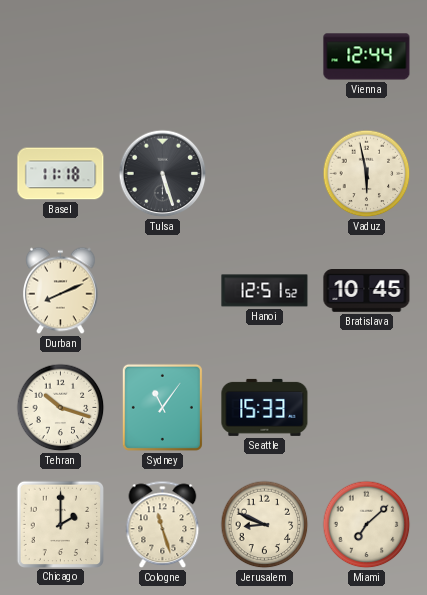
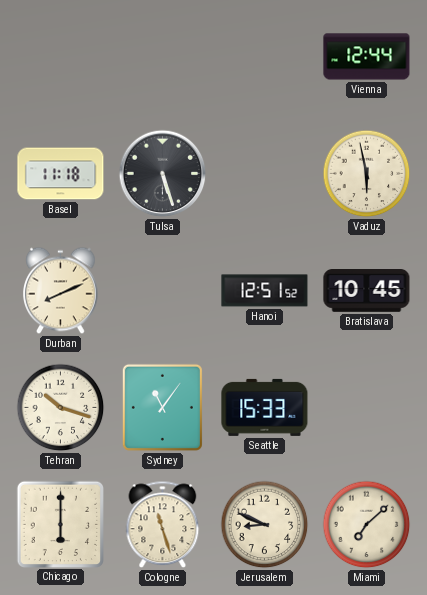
Chicago: 2:00 -> 6:00
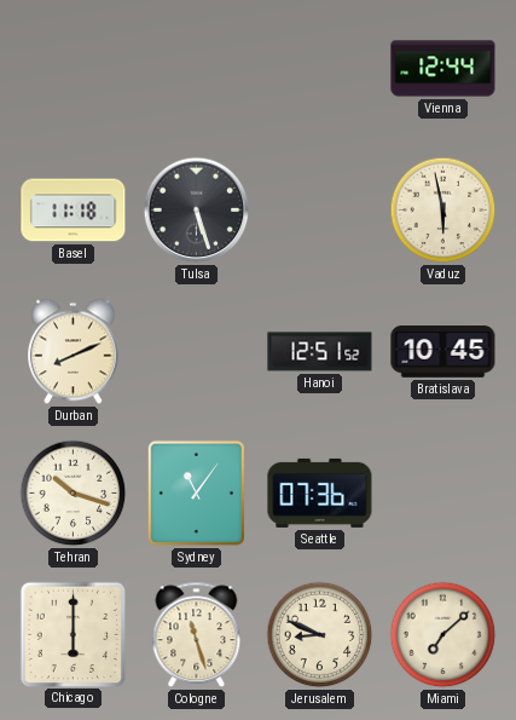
Seattle: 15:33 -> 07:36
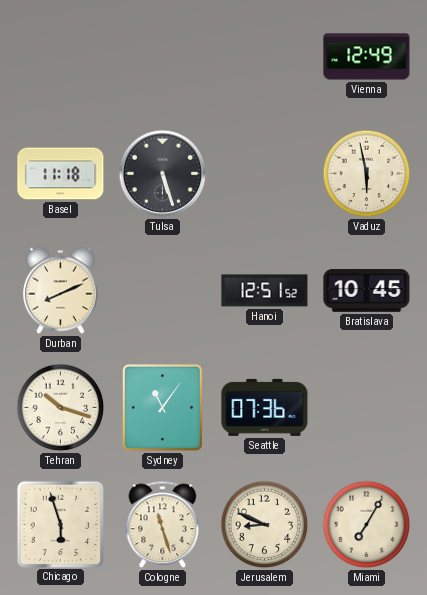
Vienna: 12:44 -> 12:49
Chicago: 6:00 -> 5:57
Miami: 7:08 -> 7:05
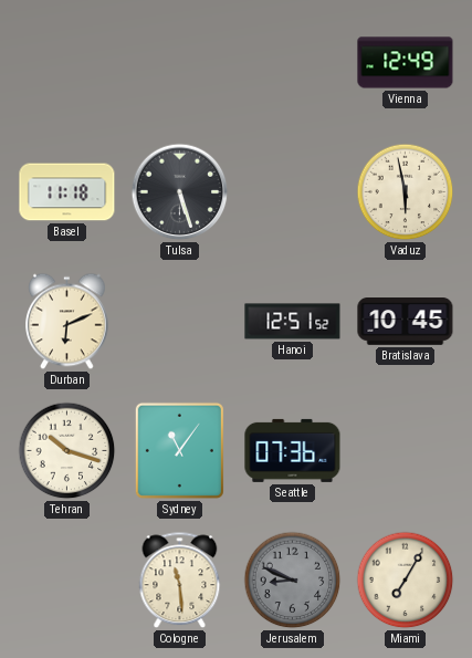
Durban: 8:11 -> 6:11
Chicago: 5:57 -> none
Cologne: 11:27 -> 11:29
Jerusalem dial: cream -> grey
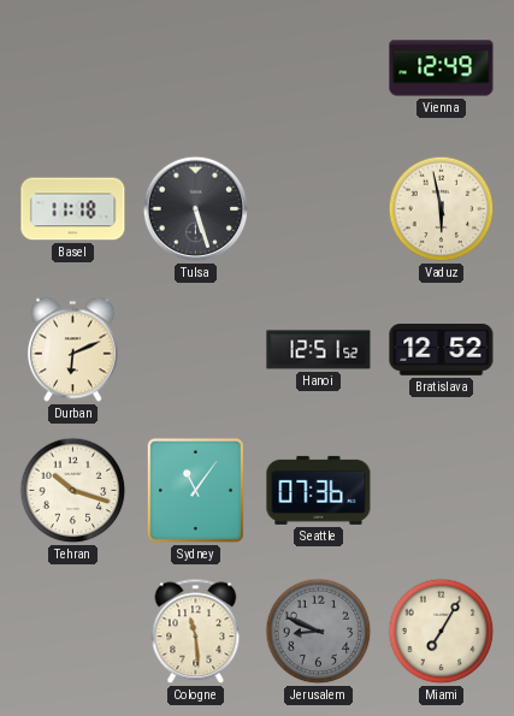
Bratislava: 10:45 -> 12:52
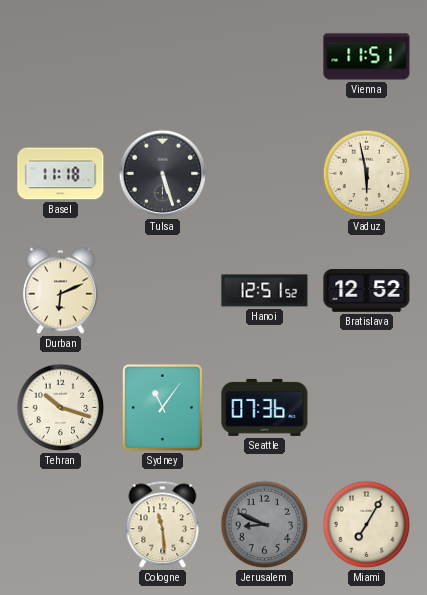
Vienna: 12:49 -> 11:51
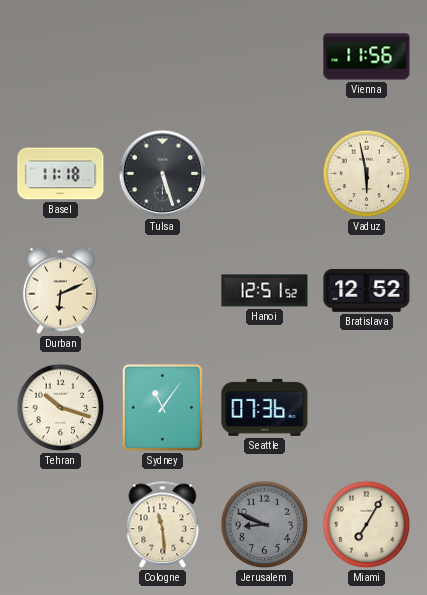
Vienna: 11:51 -> 11:56
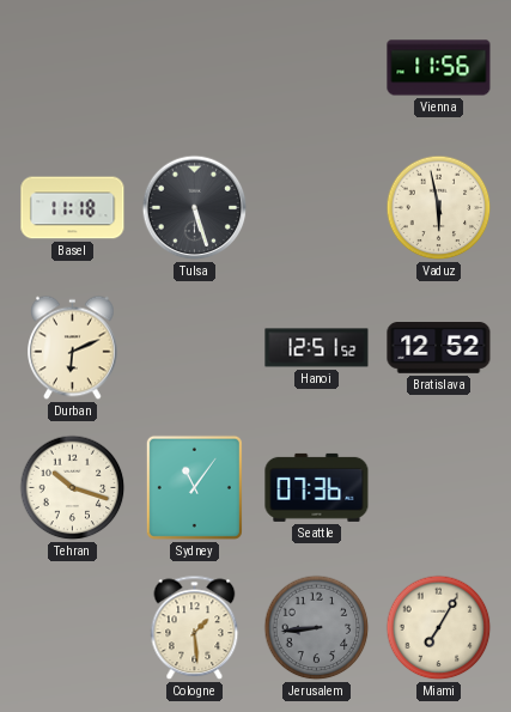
Cologne: 11:29 -> 1:29
Jerusalem: 8:49 -> 8:44
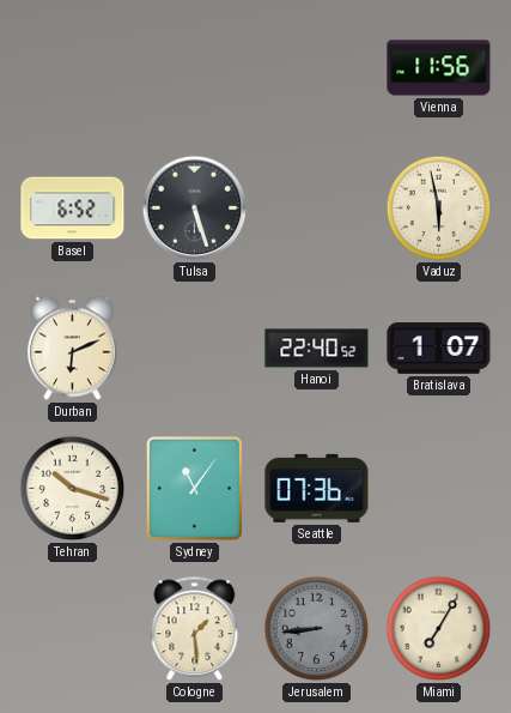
Basel: 11:18 -> 6:52
Hanoi: 12:51 -> 22:40
Bratislava: 12:52 -> 1:07
